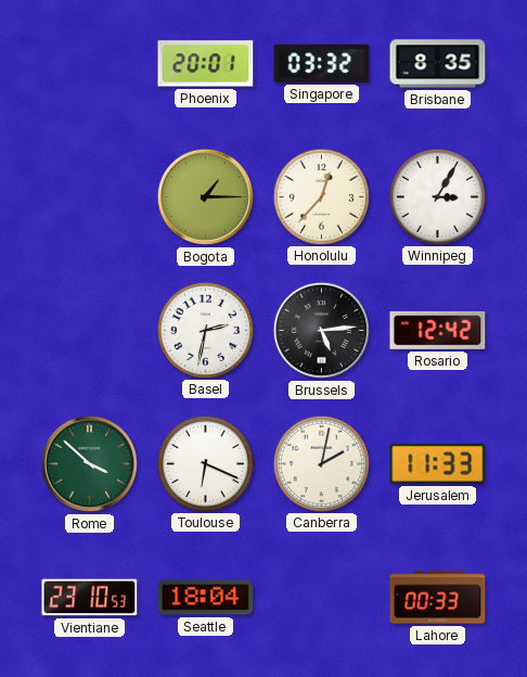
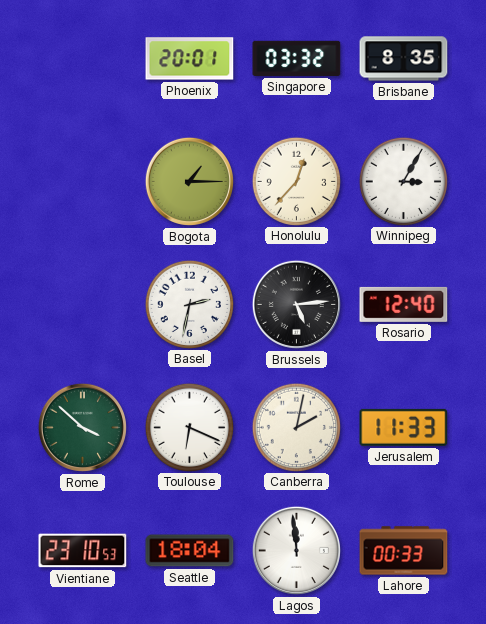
Rosario: 12:42 -> 12:40
Lagos: none -> 11:59
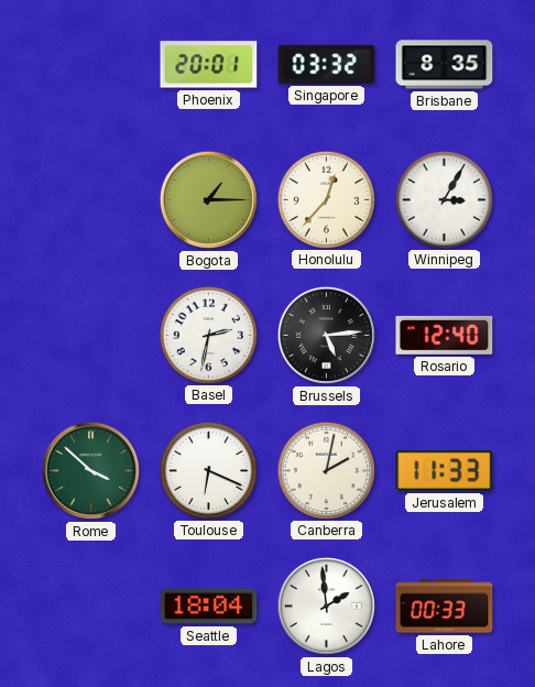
Vientiane: 23:10 -> none
Lagos: 11:59 -> 1:59
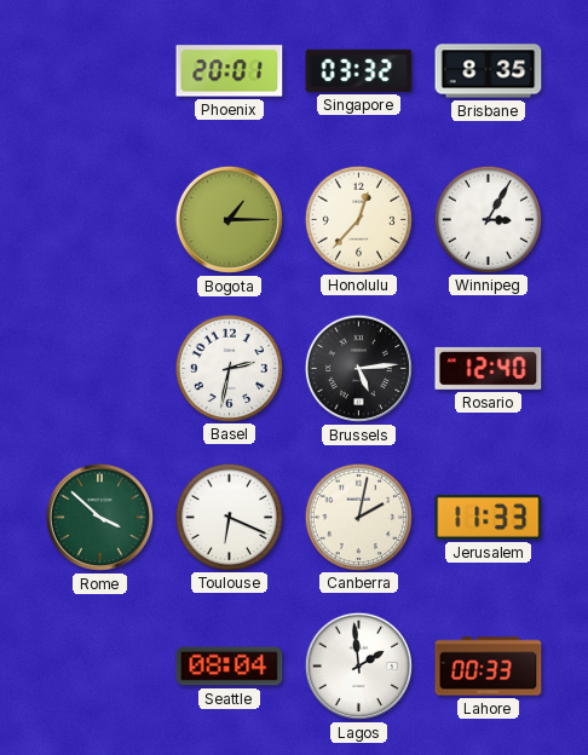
Seattle: 18:04 -> 08:04
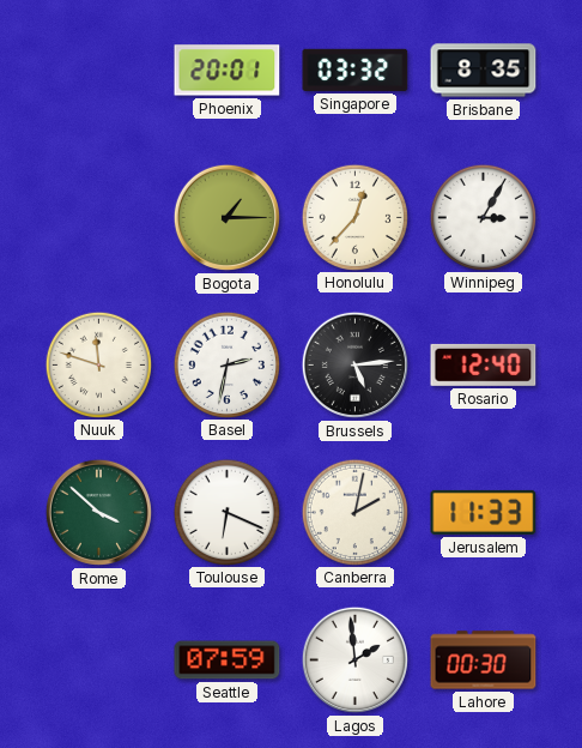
Nuuk: none -> 11:48
Seattle: 08:04 -> 07:59
Lahore: 00:33 -> 00:30
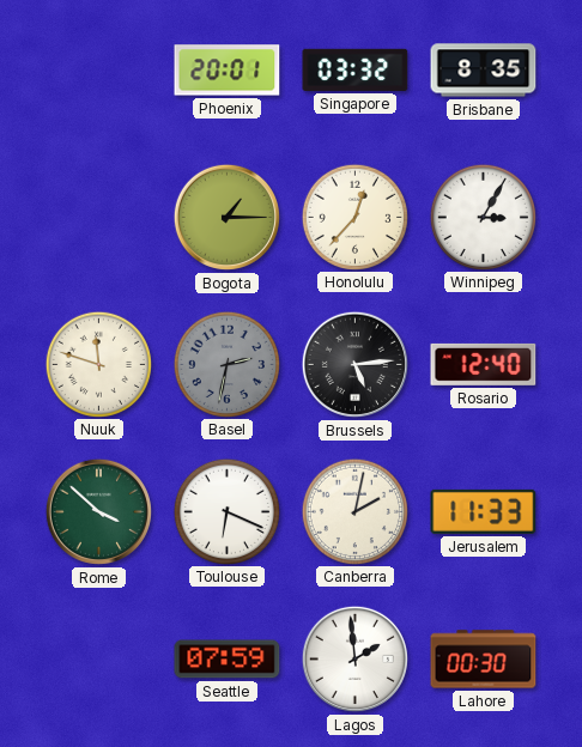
Basel dial: white -> grey
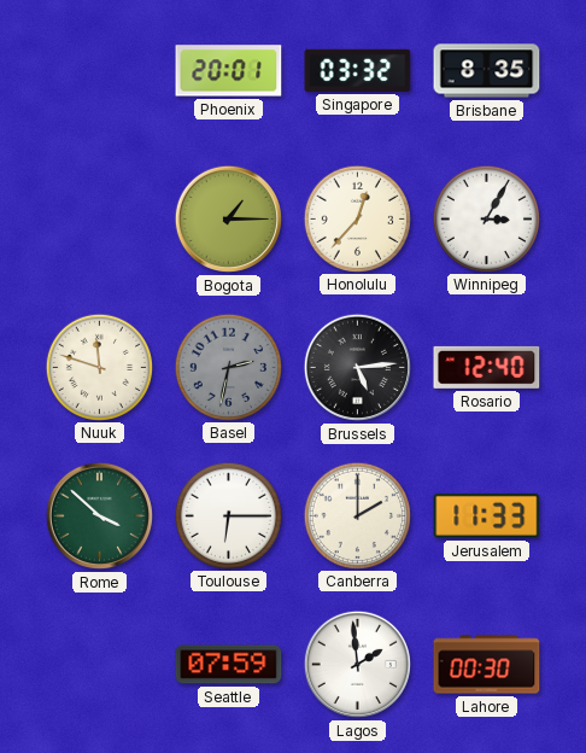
Toulouse: 6:19 -> 6:15
Canberra: 2:02 -> 2:00
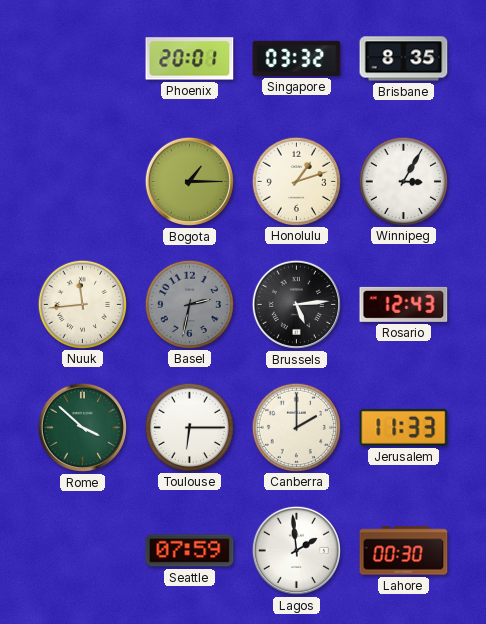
Honolulu: 12:37 -> 1:12
Nuuk: 11:48 -> 11:44
Rosario: 12:40 -> 12:43
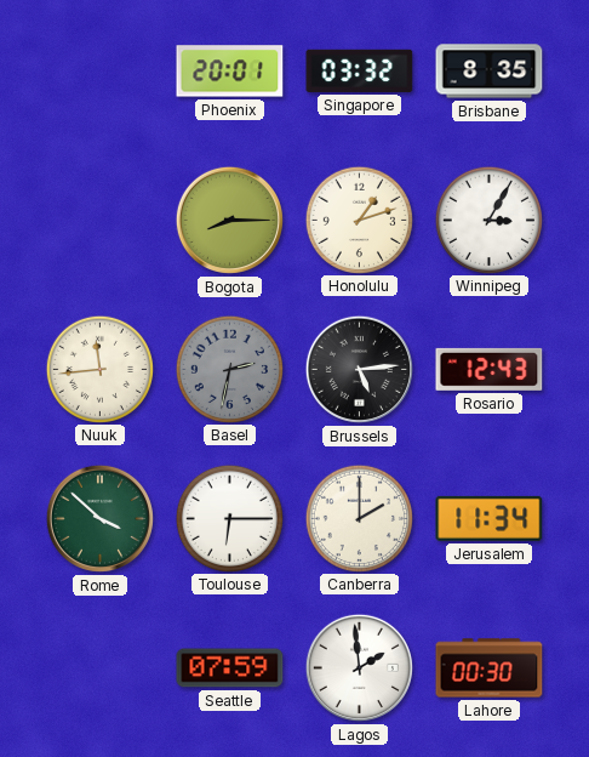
Bogota: 1:15 -> 8:15
Jerusalem: 11:33 -> 11:34
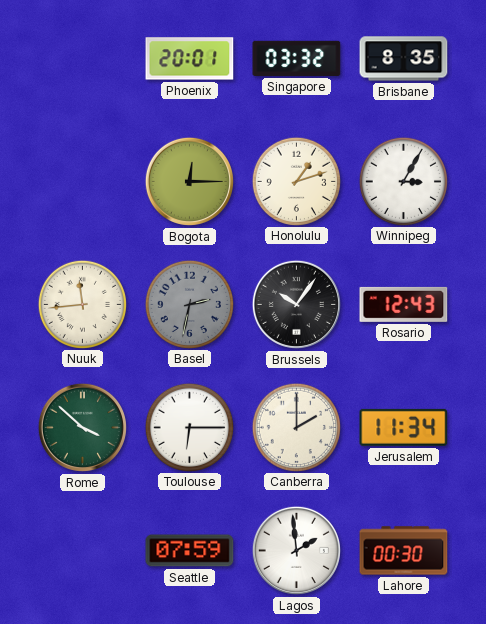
Bogota: 8:15 -> 12:15
Brussels: 5:14 -> 10:06
